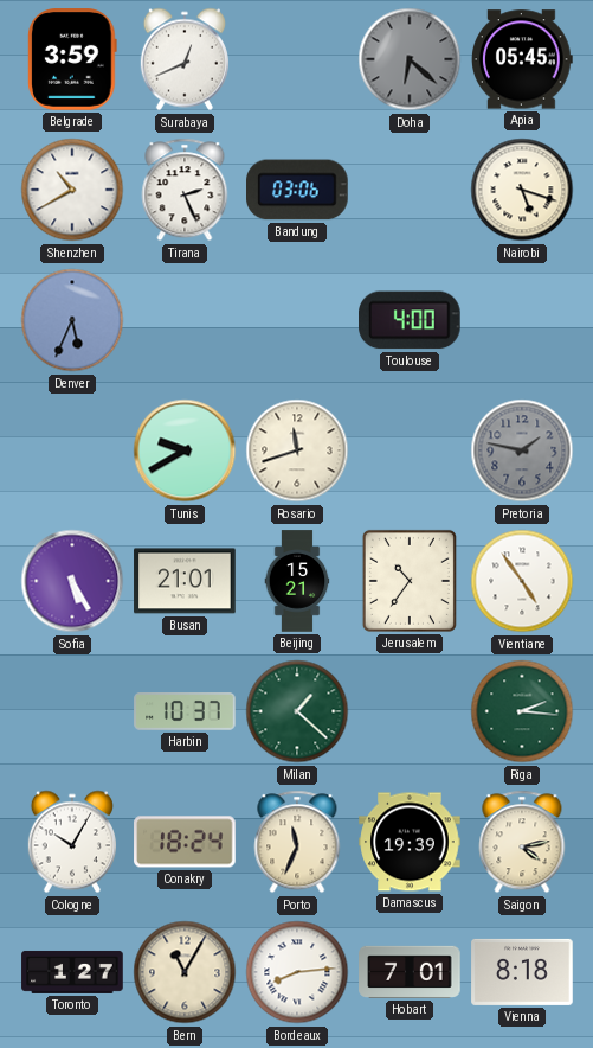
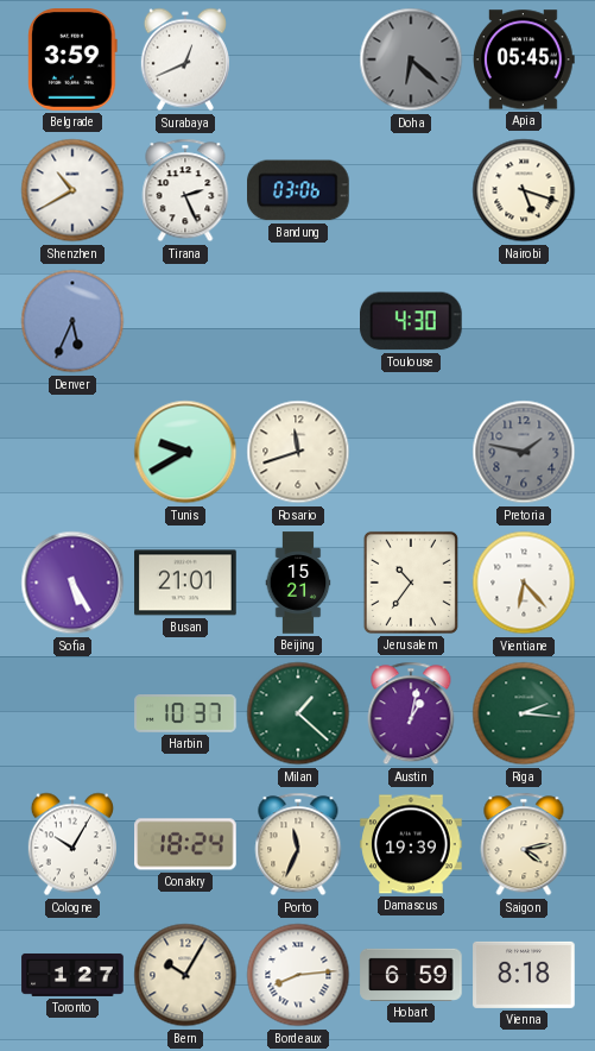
Toulouse: 4:00 -> 4:30
Vientiane: 4:54 -> 6:23
Austin: none -> 1:02
Bern: 11:05 -> 10:05
Hobart: 7:01 -> 6:59
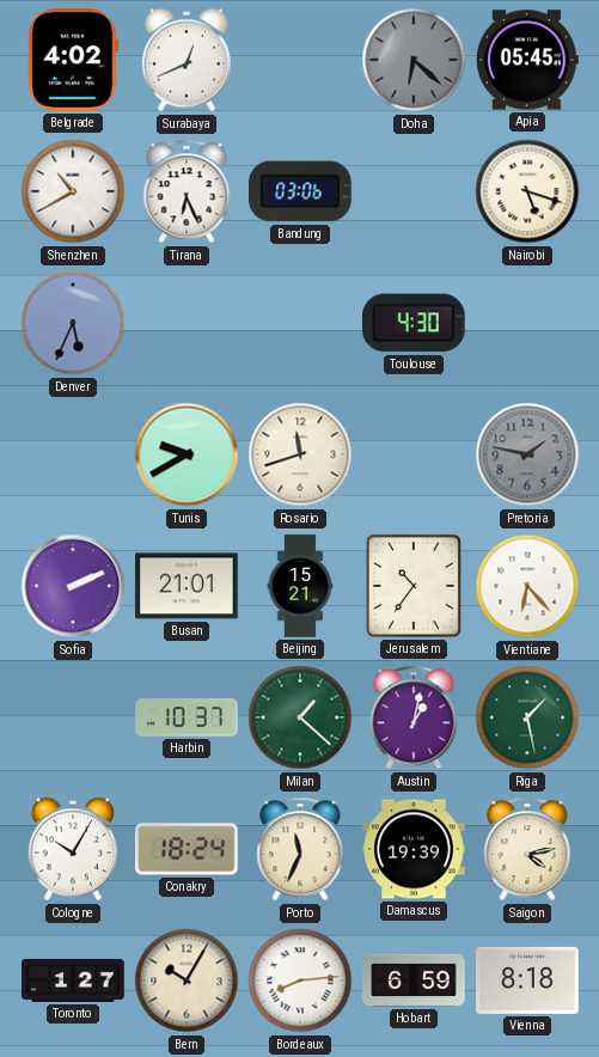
Belgrade: 3:59 -> 4:02
Tirana: 2:26 -> 6:26
Sofia: 5:25 -> 2:11
Riga: 2:16 -> 1:28
